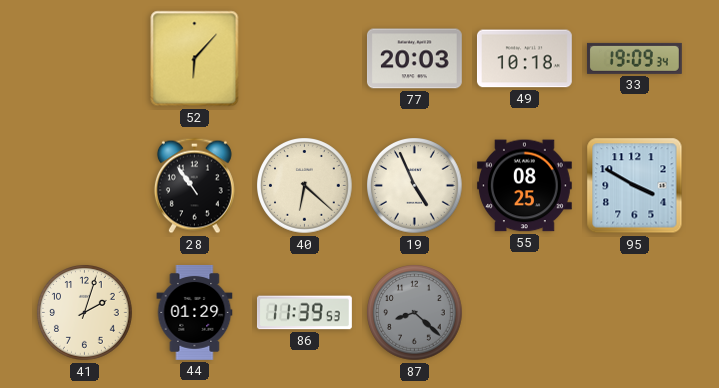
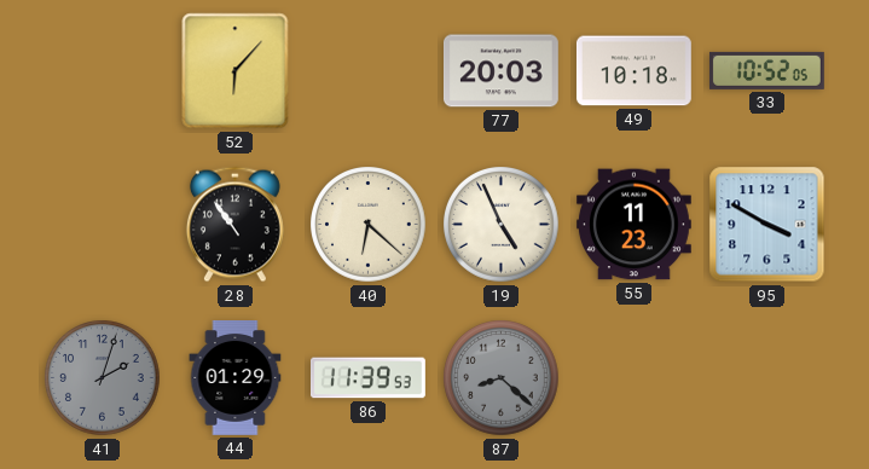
33: 19:09 -> 10:52
55: 08:25 -> 11:23
41 dial: cream -> grey
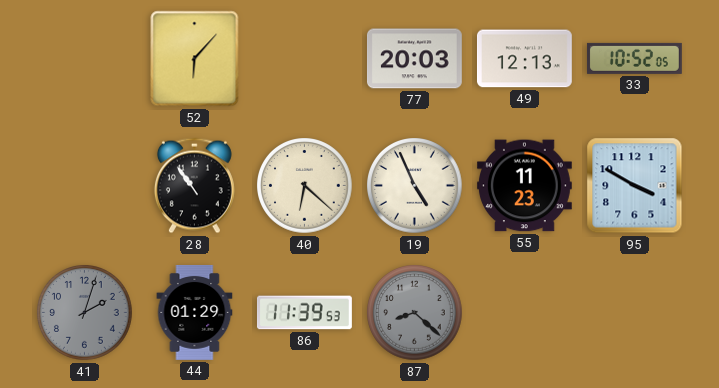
49: 10:18 -> 12:13
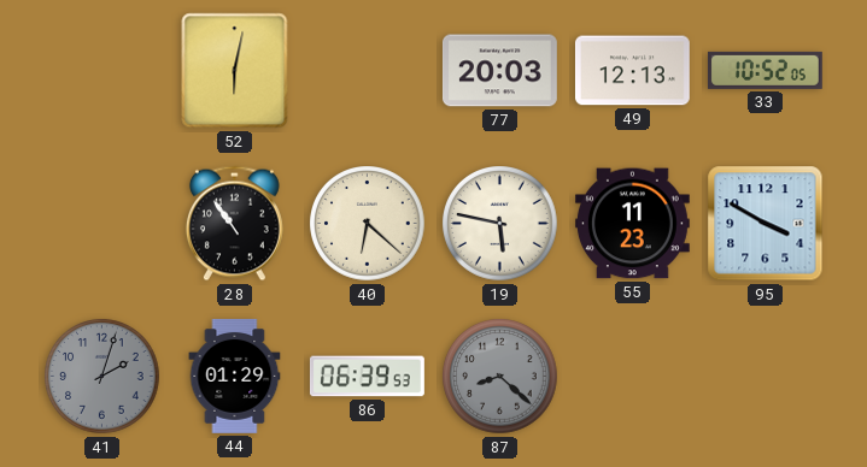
52: 6:07 -> 6:02
19: 4:56 -> 5:47
86: 11:39 -> 06:39
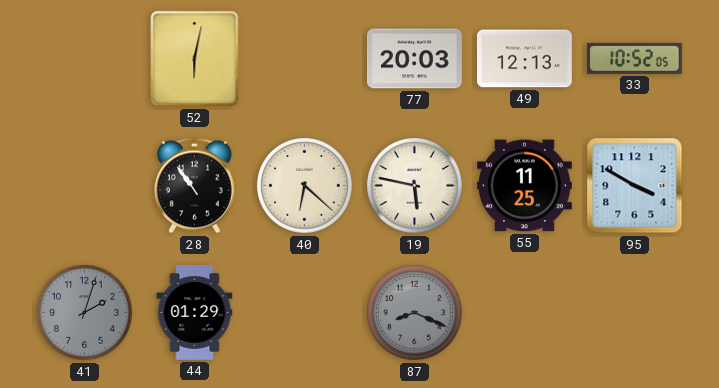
55: 11:23 -> 11:25
86: 06:39 -> none
87: 8:22 -> 8:19
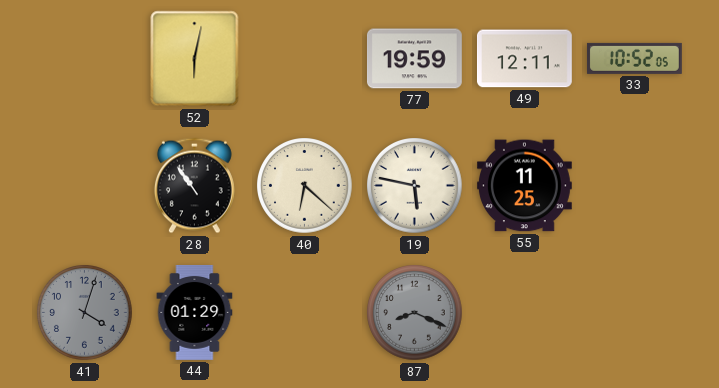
77: 20:03 -> 19:59
49: 12:13 -> 12:11
95: 3:50 -> none
41: 2:03 -> 4:03
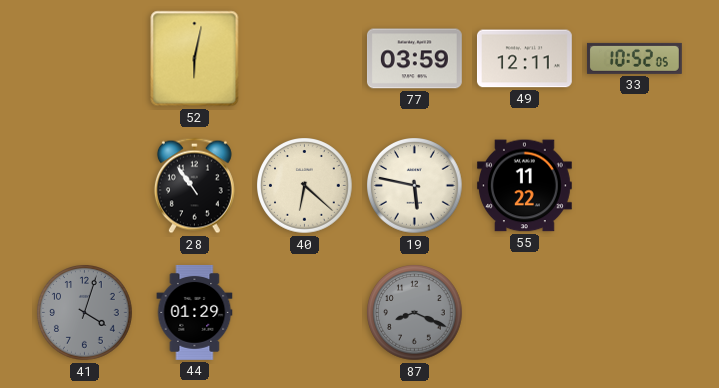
77: 19:59 -> 03:59
55: 11:25 -> 11:22
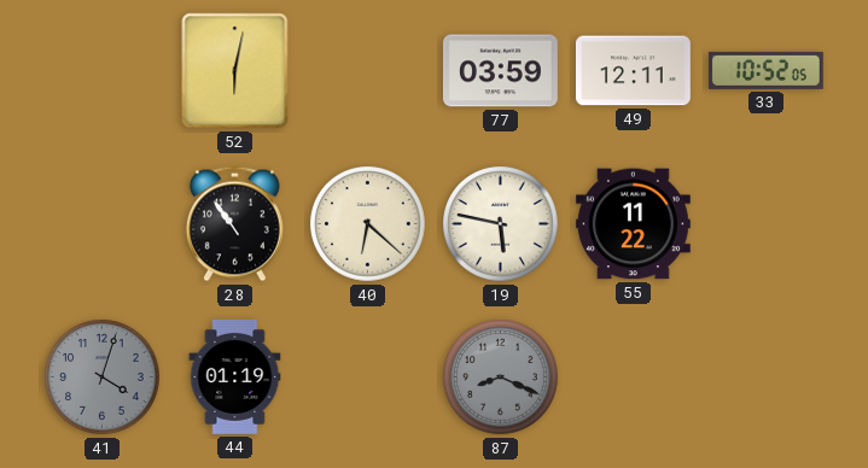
44: 01:29 -> 01:19
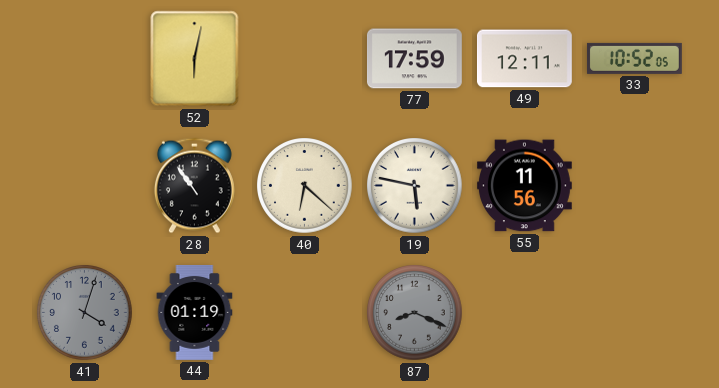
77: 03:59 -> 17:59
55: 11:22 -> 11:56
